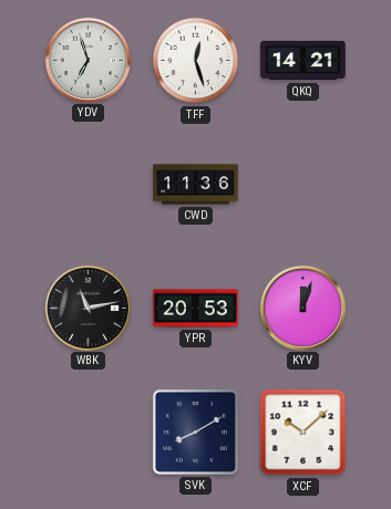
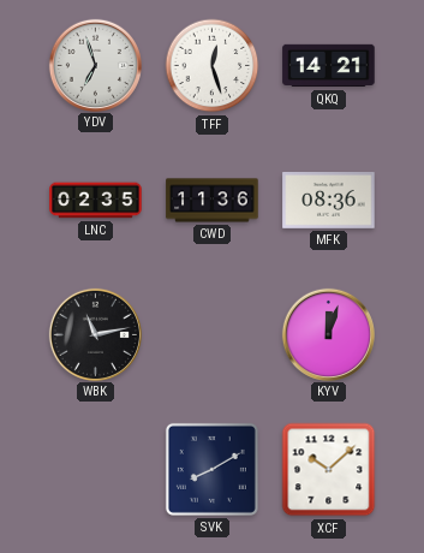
LNC: none -> 02:35
MFK: none -> 08:36
YPR: 20:53 -> none
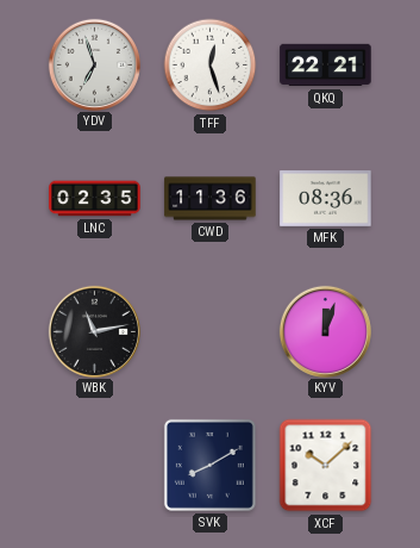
QKQ: 14:21 -> 22:21
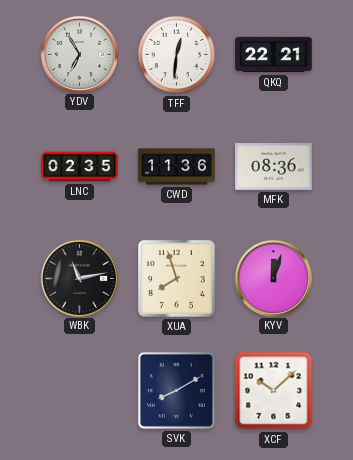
YDV: 6:57 -> 6:55
TFF: 12:27 -> 12:31
XUA: none -> 7:57
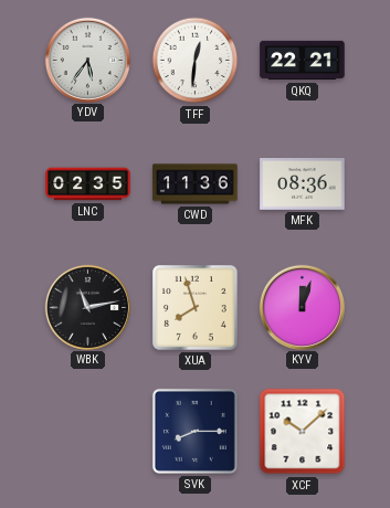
YDV: 6:55 -> 5:36
SVK: 8:10 -> 8:15
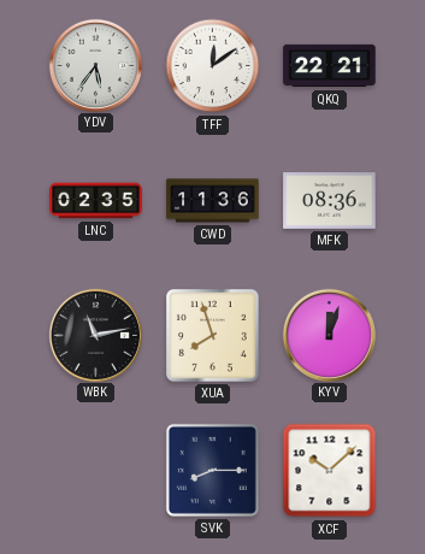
TFF: 12:31 -> 12:09
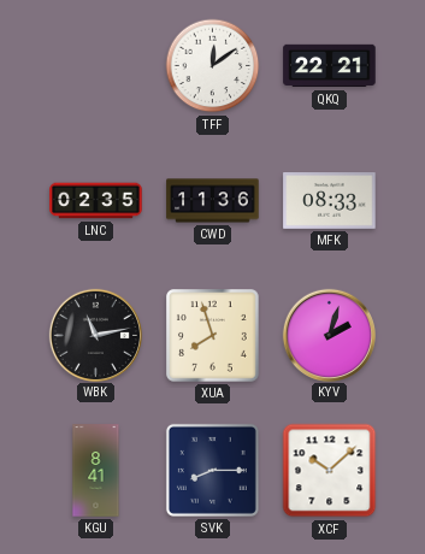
YDV: 5:36 -> none
MFK: 08:36 -> 08:33
KYV: 12:03 -> 2:03
KGU: none -> 8:41
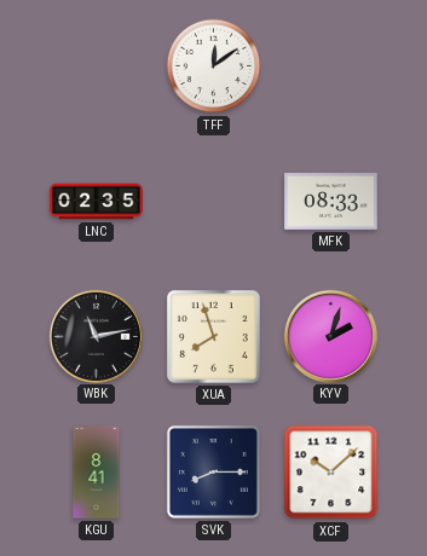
QKQ: 22:21 -> none
CWD: 11:36 -> none
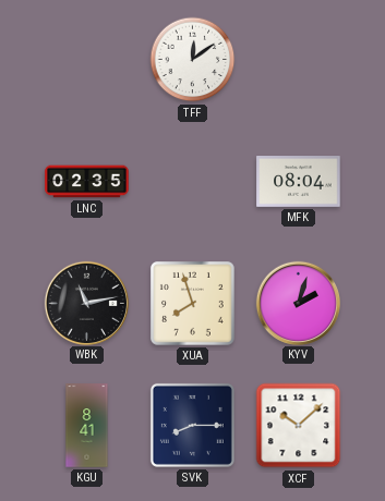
MFK: 08:33 -> 08:04
